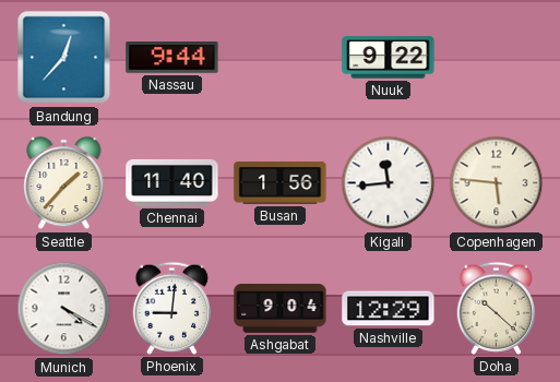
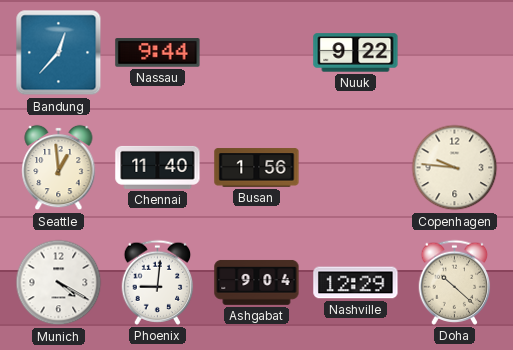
Seattle: 1:37 -> 12:59
Kigali: 11:44 -> none
Copenhagen: 5:46 -> 9:46
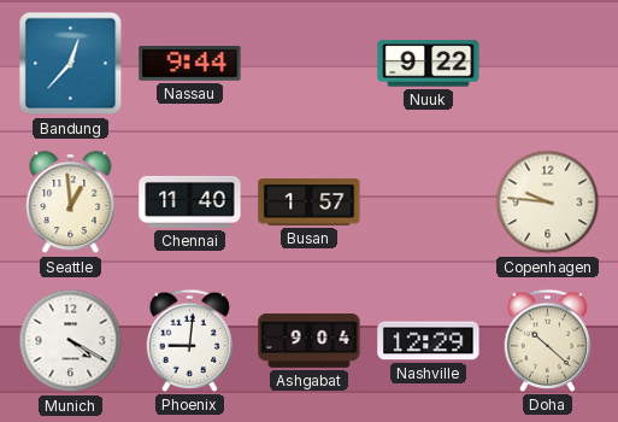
Busan: 1:56 -> 1:57
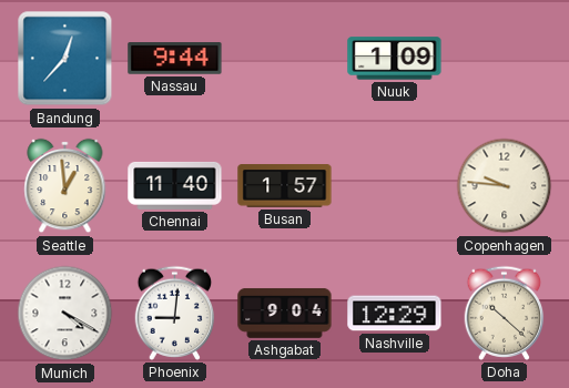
Nuuk: 9:22 -> 1:09
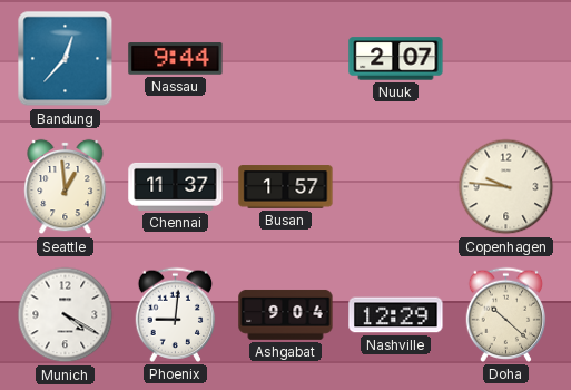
Nuuk: 1:09 -> 2:07
Chennai: 11:40 -> 11:37
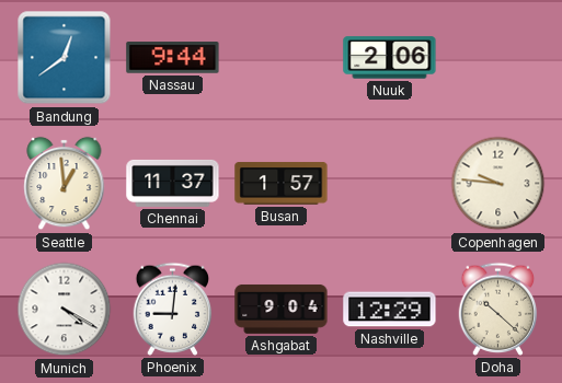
Bandung: 12:37 -> 12:39
Nuuk: 2:07 -> 2:06
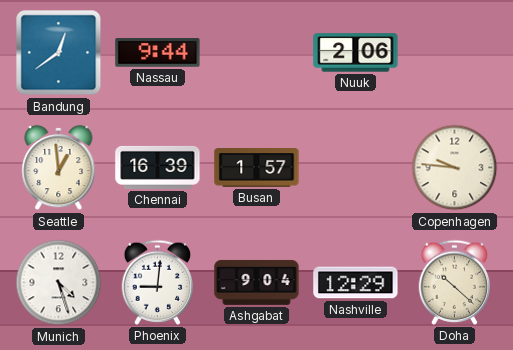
Chennai: 11:37 -> 16:39
Munich: 4:20 -> 4:27
